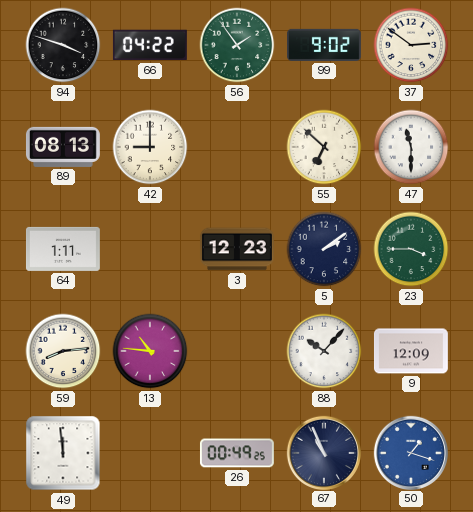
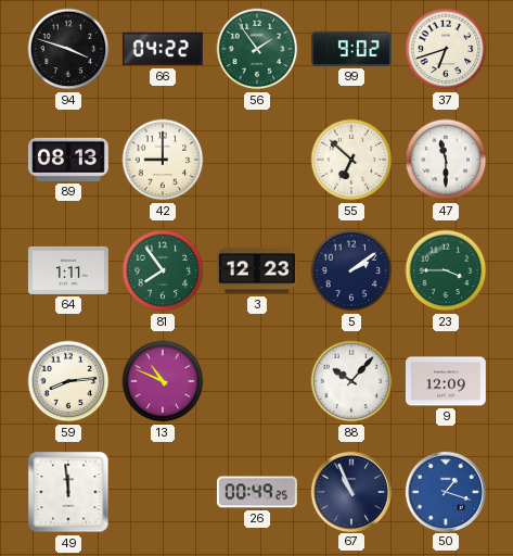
37: 2:51 -> 6:42
81: none -> 7:54
13: 10:46 -> 10:49
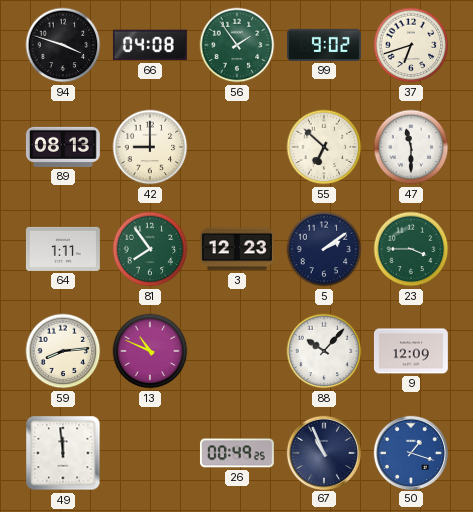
66: 04:22 -> 04:08
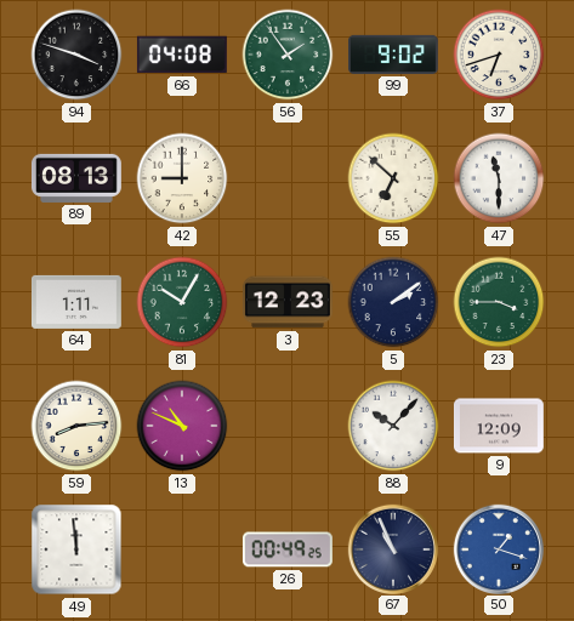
81: 7:54 -> 10:05
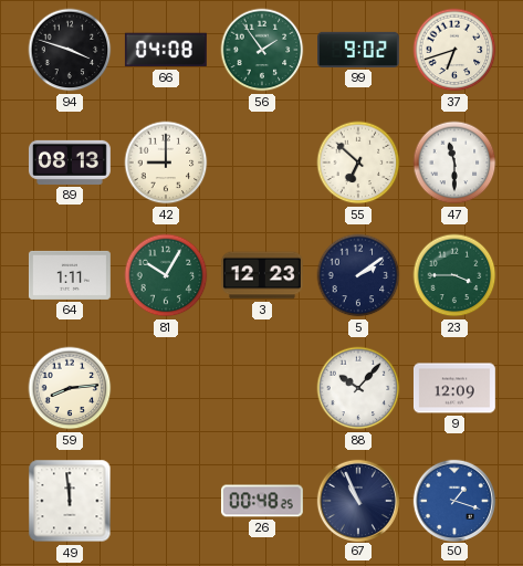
13: 10:49 -> none
26: 00:49 -> 00:48
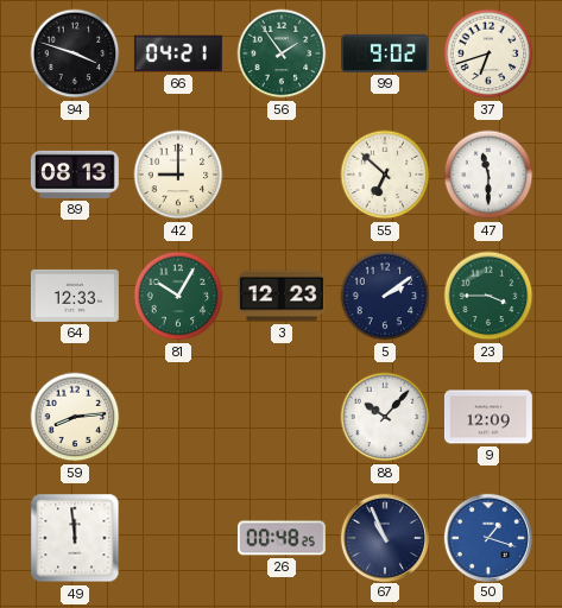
66: 04:08 -> 04:21
64: 1:11 -> 12:33
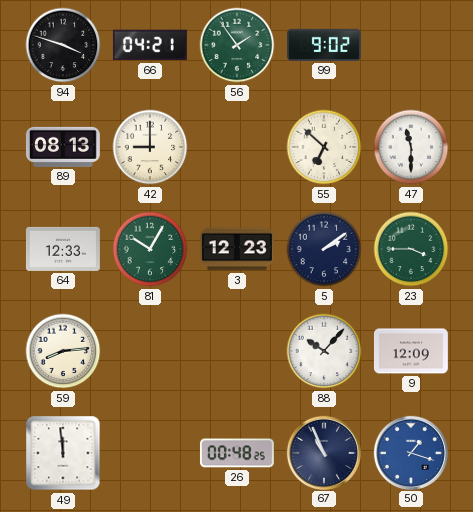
37: 6:42 -> none
